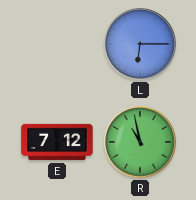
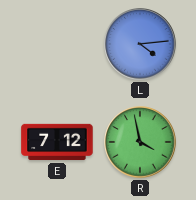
L: 6:15 -> 4:14
R: 10:58 -> 3:58
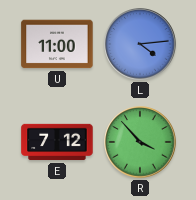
U: none -> 11:00
R: 3:58 -> 3:53
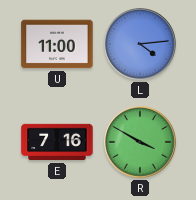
E: 7:12 -> 7:16
R: 3:53 -> 3:50
